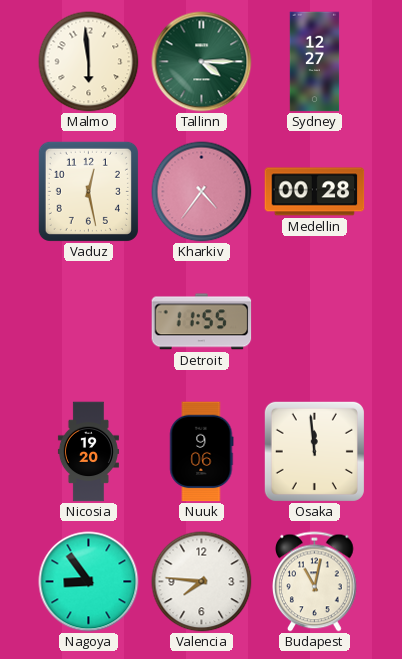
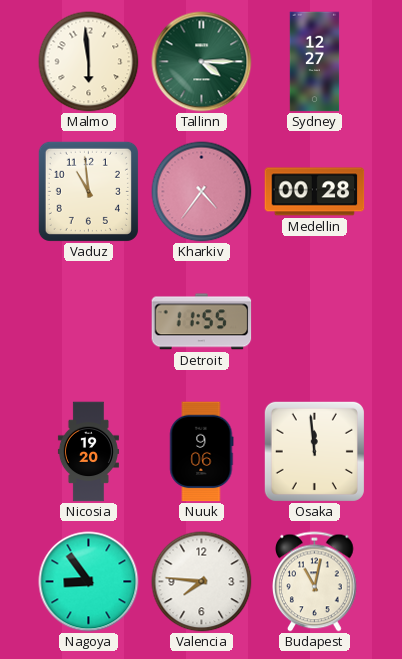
Vaduz: 12:28 -> 10:59
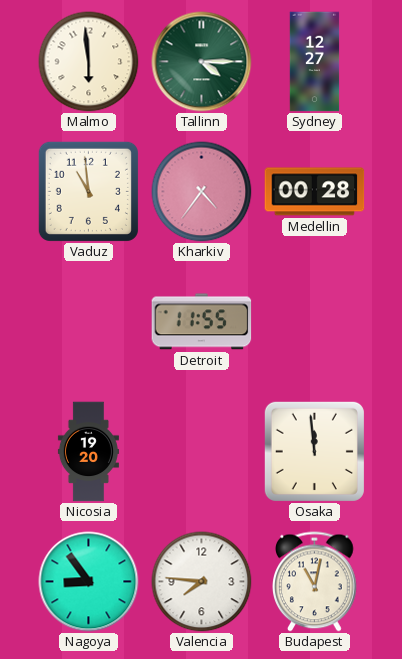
Nuuk: 9:06 -> none
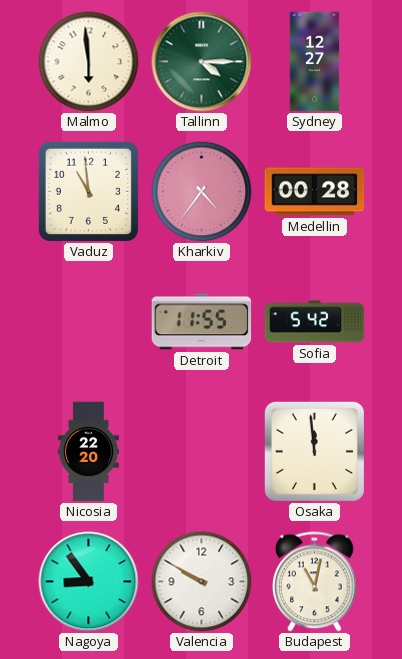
Sofia: none -> 5:42
Nicosia: 19:20 -> 22:20
Valencia: 7:46 -> 9:50
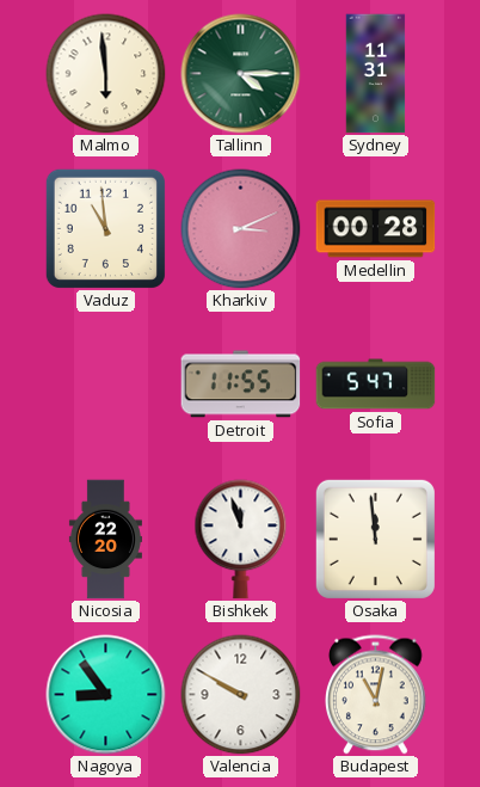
Sydney: 12:27 -> 11:31
Kharkiv: 4:36 -> 3:11
Sofia: 5:42 -> 5:47
Bishkek: none -> 11:57
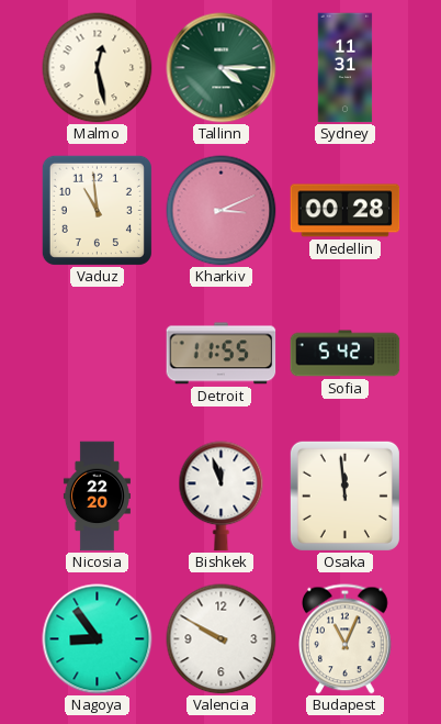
Malmo: 5:59 -> 12:28
Sofia: 5:47 -> 5:42
Budapest: 11:02 -> 11:04
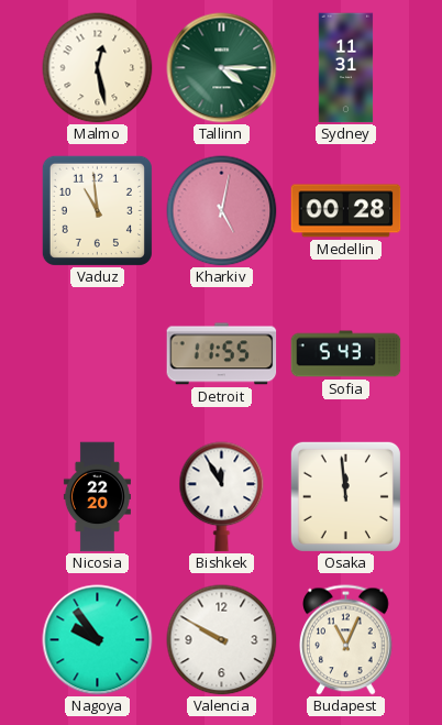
Kharkiv: 3:11 -> 5:02
Sofia: 5:42 -> 5:43
Bishkek: 11:57 -> 11:55
Nagoya: 8:54 -> 9:54
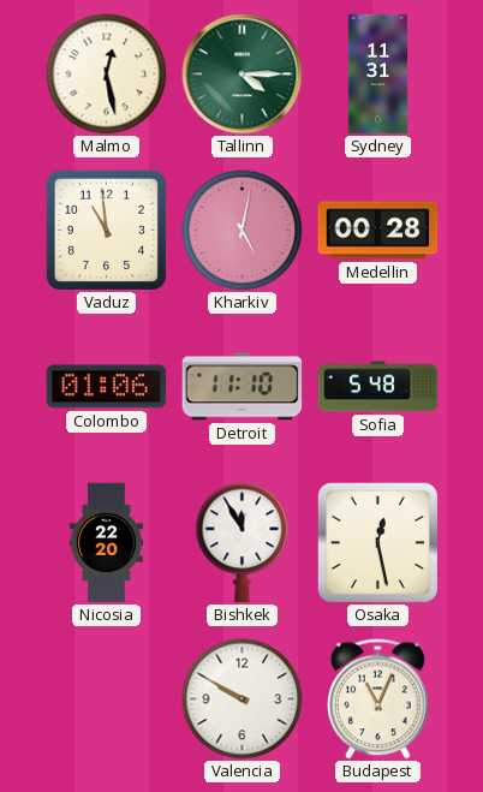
Colombo: none -> 01:06
Detroit: 11:55 -> 11:10
Sofia: 5:43 -> 5:48
Osaka: 11:59 -> 12:28
Nagoya: 9:54 -> none
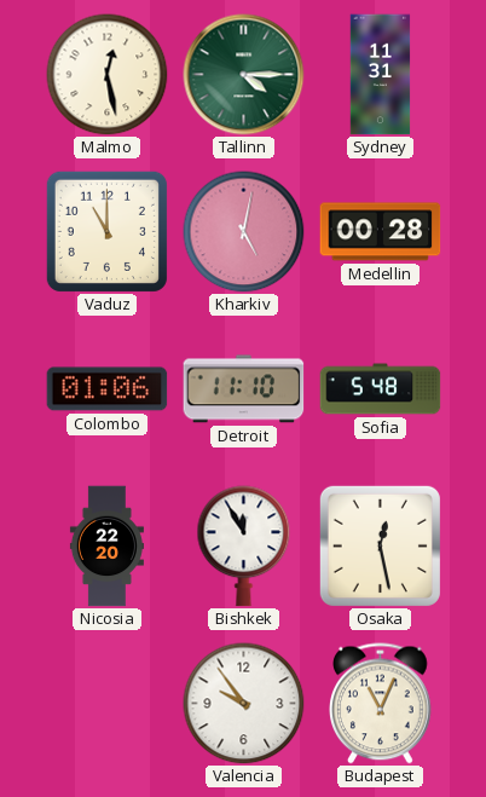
Vaduz: 10:59 -> 11:00
Valencia: 9:50 -> 9:54
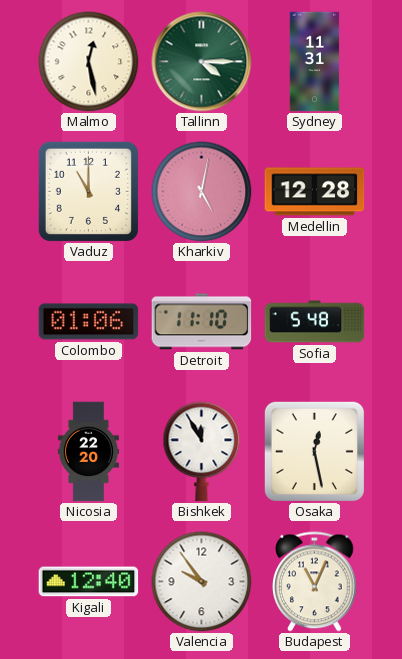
Medellin: 00:28 -> 12:28
Kigali: none -> 12:40
